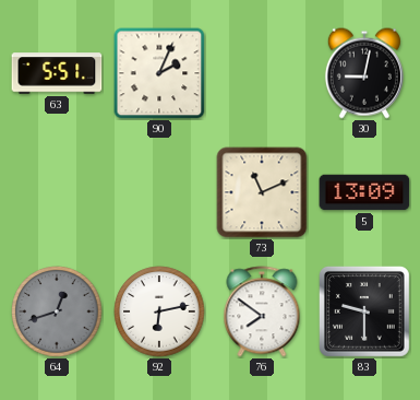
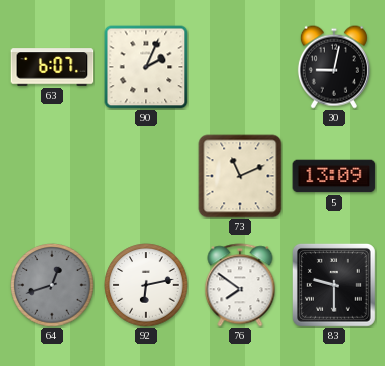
63: 5:51 -> 6:07
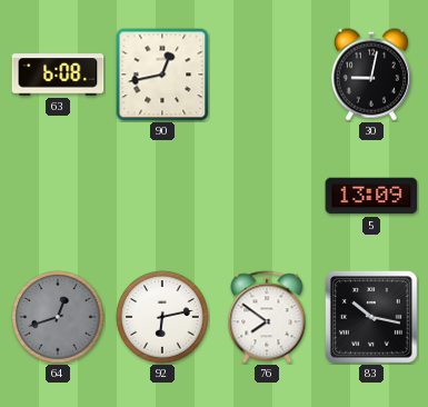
63: 6:07 -> 6:08
90: 2:04 -> 12:43
73: 11:11 -> none
83: 9:30 -> 10:17
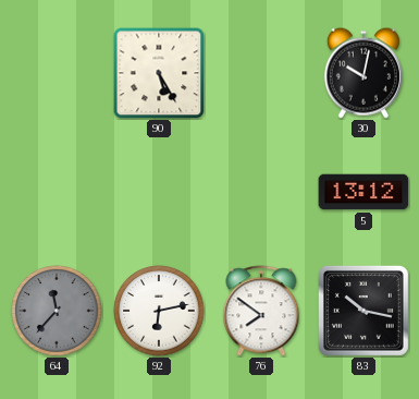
63: 6:08 -> none
90: 12:43 -> 5:25
30: 9:02 -> 10:02
5: 13:09 -> 13:12
64: 12:42 -> 11:37
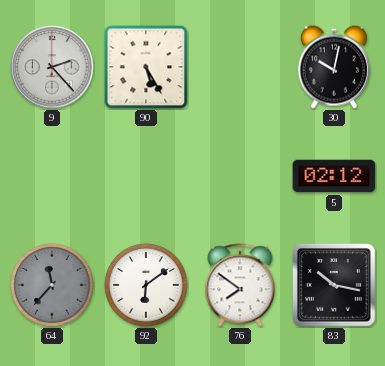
9: none -> 2:23
5: 13:12 -> 02:12
92: 6:13 -> 6:09
